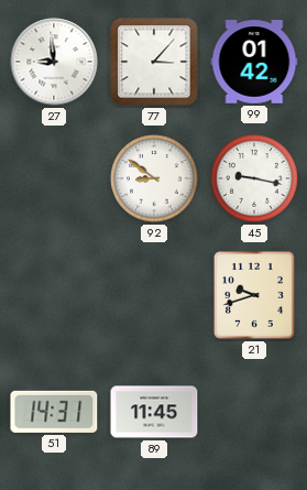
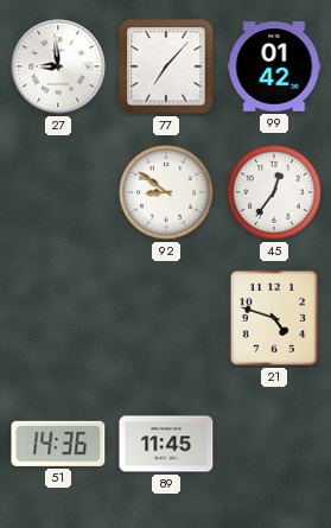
77: 3:07 -> 7:07
45: 9:17 -> 12:36
21: 9:42 -> 4:48
51: 14:31 -> 14:36
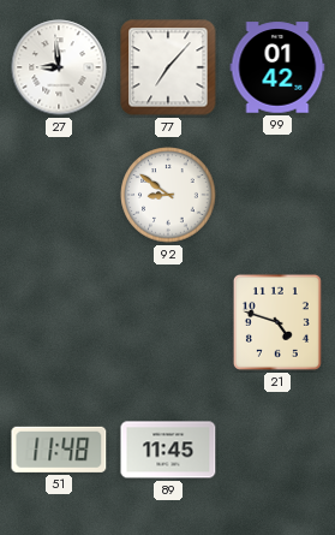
45: 12:36 -> none
51: 14:36 -> 11:48
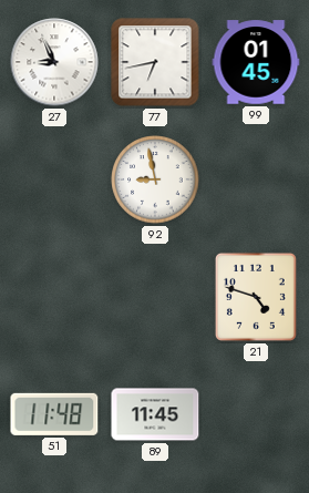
27: 8:59 -> 8:56
77: 7:07 -> 6:43
99: 01:42 -> 01:45
92: 8:51 -> 8:58
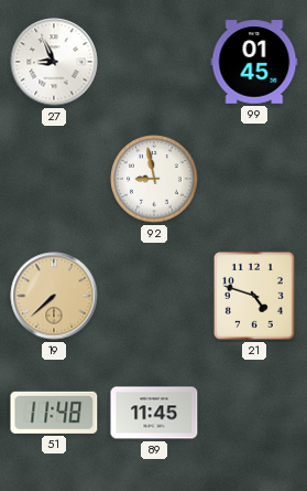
77: 6:43 -> none
19: none -> 7:38
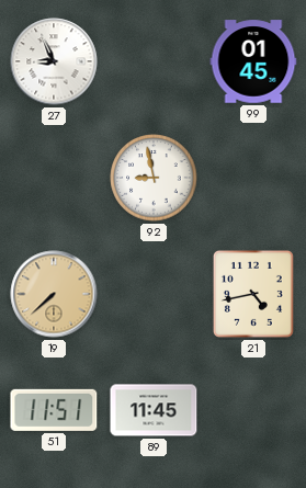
21: 4:48 -> 4:43
51: 11:48 -> 11:51
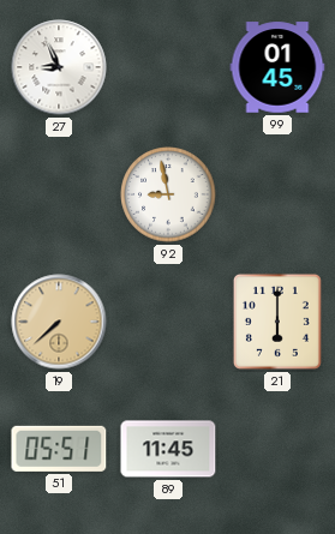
21: 4:43 -> 6:00
51: 11:51 -> 05:51
